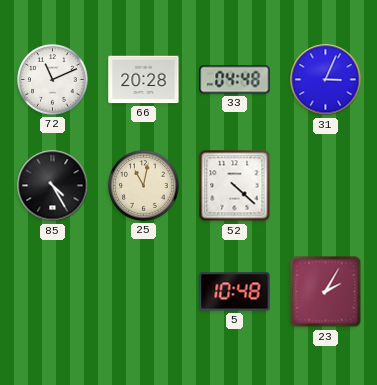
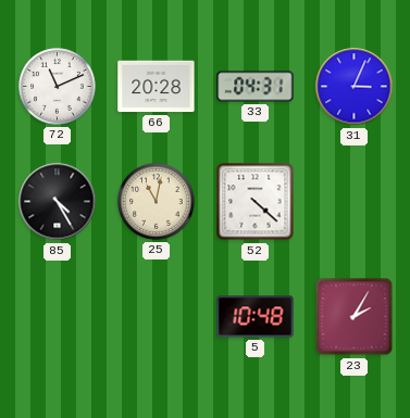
33: 04:48 -> 04:31
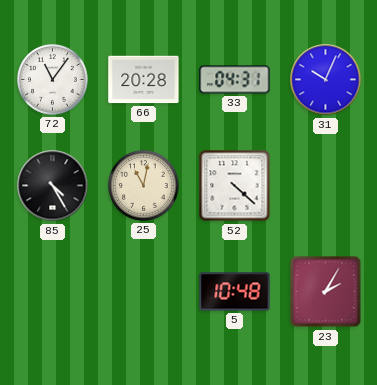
72: 11:11 -> 11:06
31: 3:04 -> 10:04
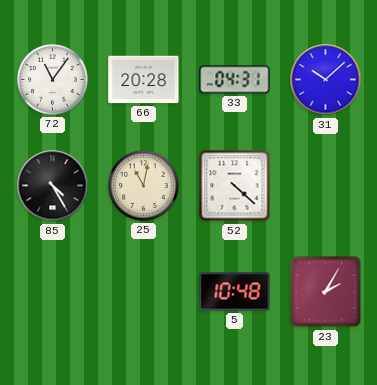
31: 10:04 -> 10:08
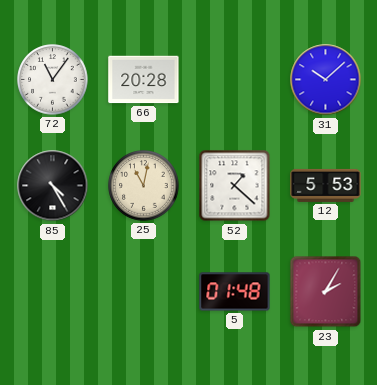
33: 04:31 -> none
52: 4:22 -> 1:22
12: none -> 5:53
5: 10:48 -> 01:48
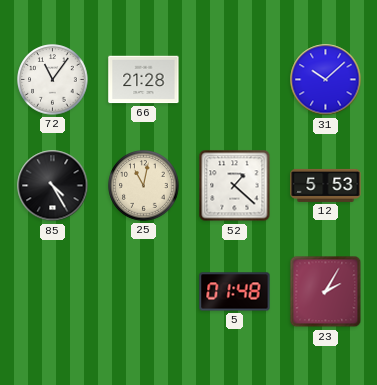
66: 20:28 -> 21:28
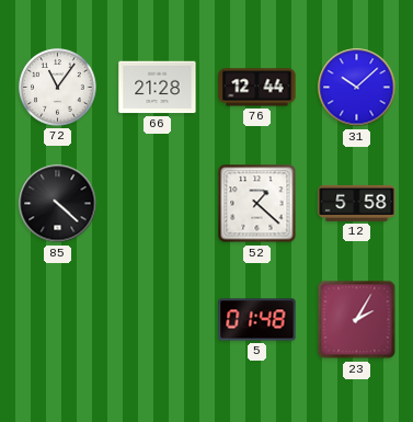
76: none -> 12:44
85: 4:25 -> 4:22
25: 11:02 -> none
12: 5:53 -> 5:58
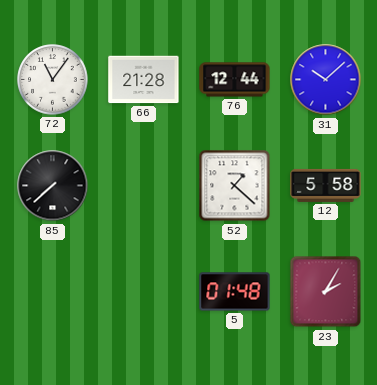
85: 4:22 -> 7:38
